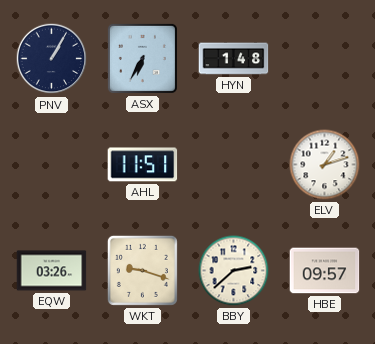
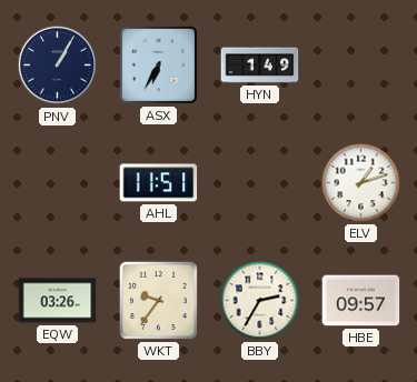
HYN: 1:48 -> 1:49
WKT: 9:18 -> 9:36
BBY: 2:38 -> 2:35
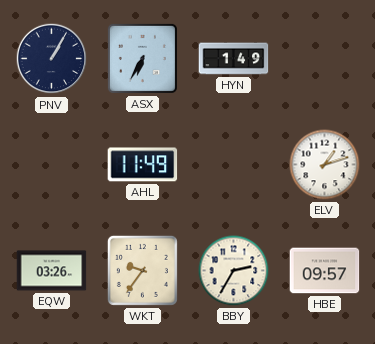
AHL: 11:51 -> 11:49
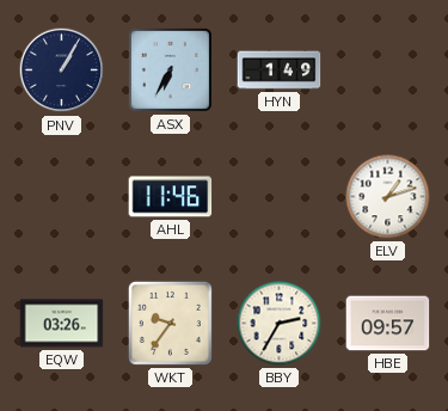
AHL: 11:49 -> 11:46
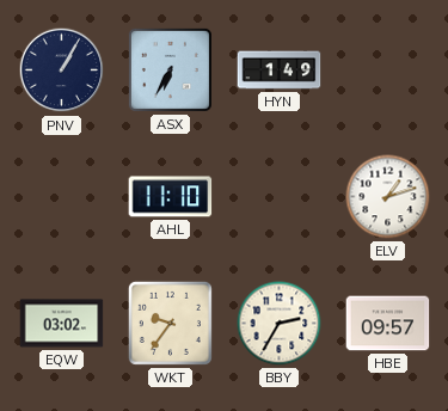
AHL: 11:46 -> 11:10
EQW: 03:26 -> 03:02
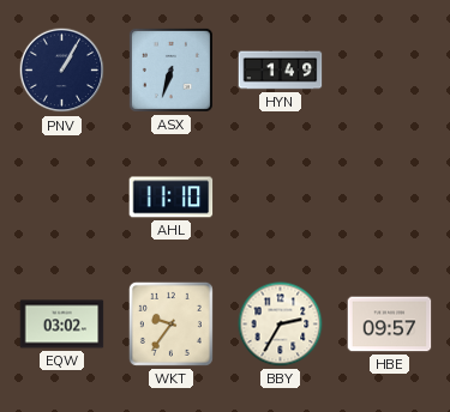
ASX: 6:35 -> 6:33
ELV: 1:12 -> none
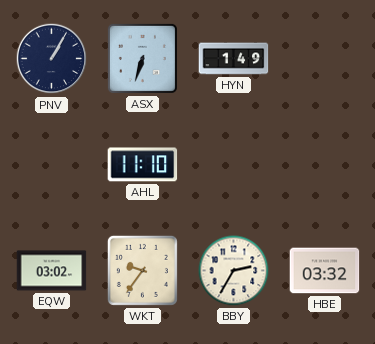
HBE: 09:57 -> 03:32
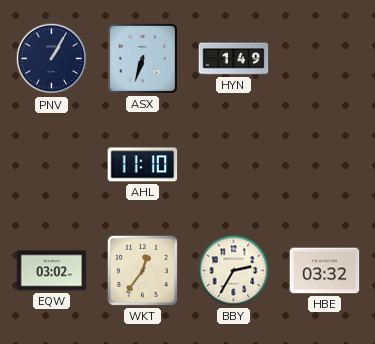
WKT: 9:36 -> 12:36
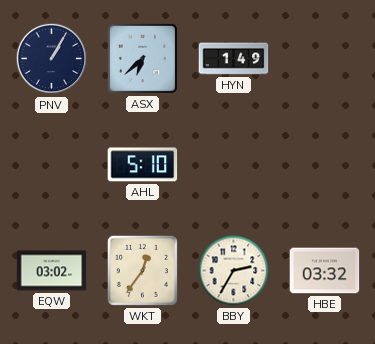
ASX: 6:33 -> 6:38
AHL: 11:10 -> 5:10
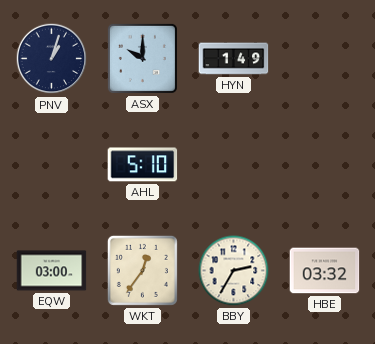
PNV: 1:05 -> 1:03
ASX: 6:38 -> 10:00
EQW: 03:02 -> 03:00
